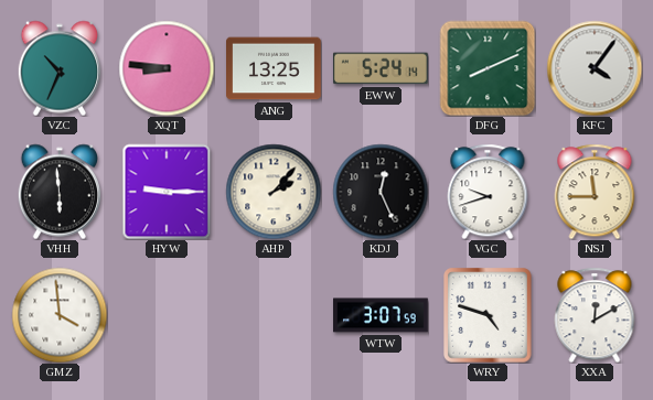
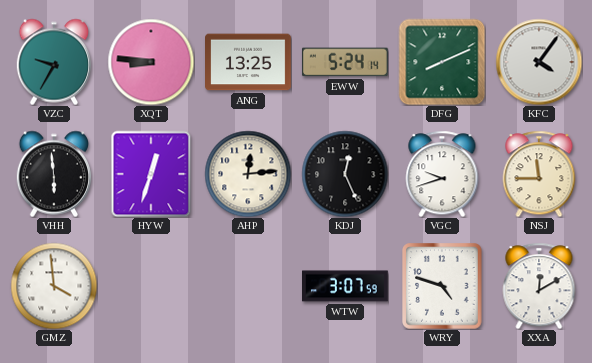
VZC: 10:34 -> 9:35
HYW: 9:15 -> 12:33
AHP: 2:07 -> 12:14
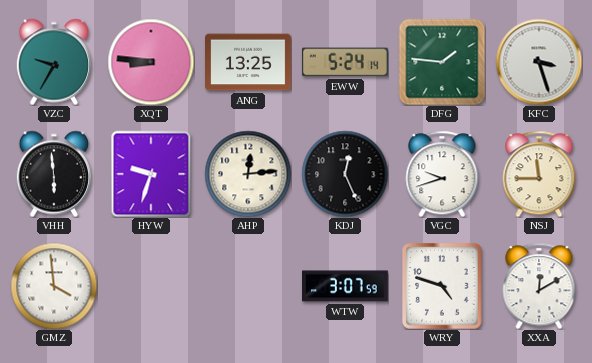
DFG: 8:11 -> 1:46
KFC: 4:06 -> 3:27
HYW: 12:33 -> 9:33
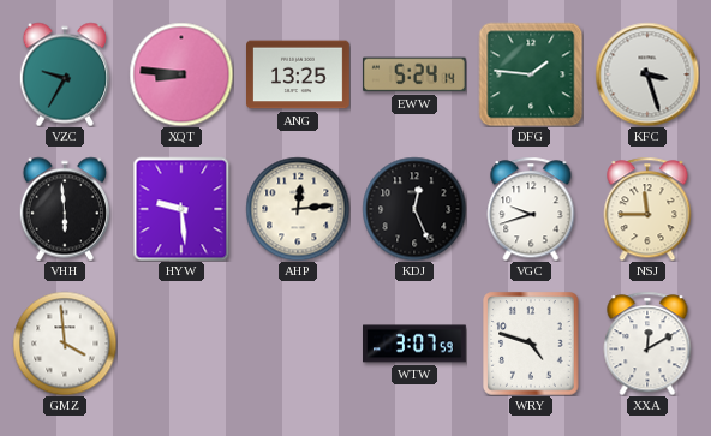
HYW: 9:33 -> 9:29
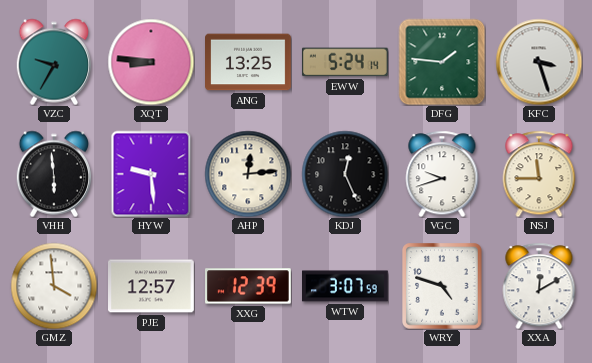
PJE: none -> 12:57
XXG: none -> 12:39
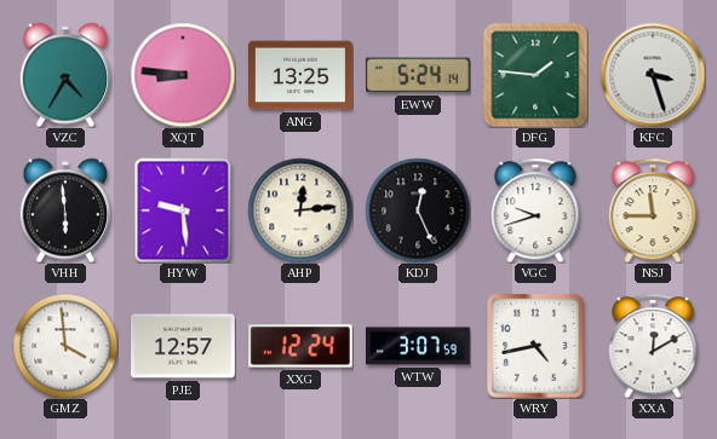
VZC: 9:35 -> 4:35
XXG: 12:39 -> 12:24
WRY: 4:48 -> 4:43
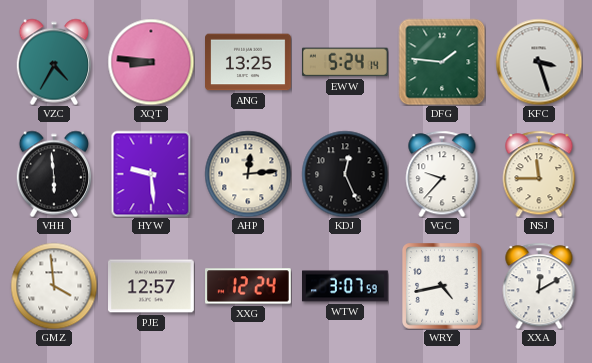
VGC: 9:42 -> 9:37
